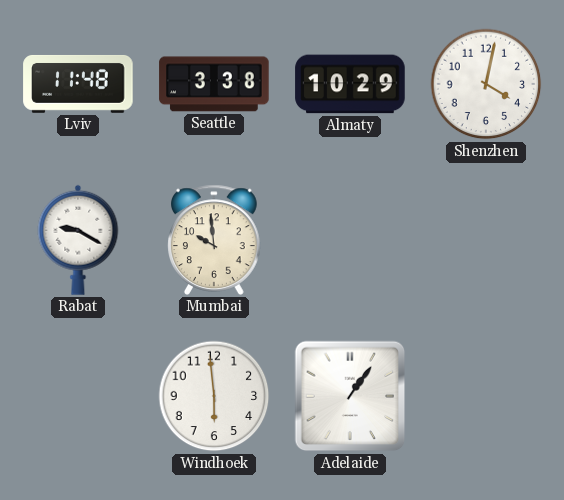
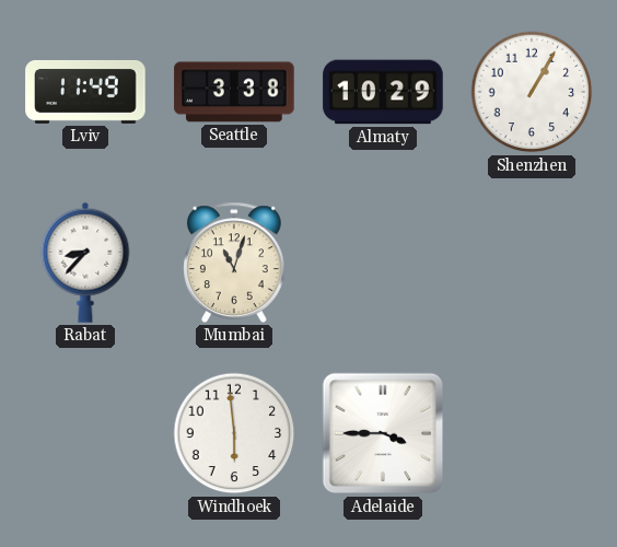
Lviv: 11:48 -> 11:49
Shenzhen: 4:02 -> 1:05
Rabat: 9:20 -> 8:37
Mumbai: 9:59 -> 11:03
Adelaide: 1:06 -> 3:45
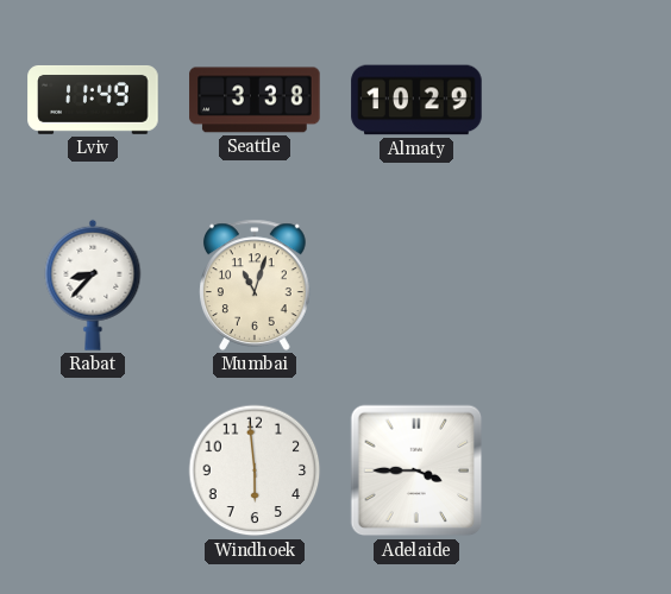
Shenzhen: 1:05 -> none
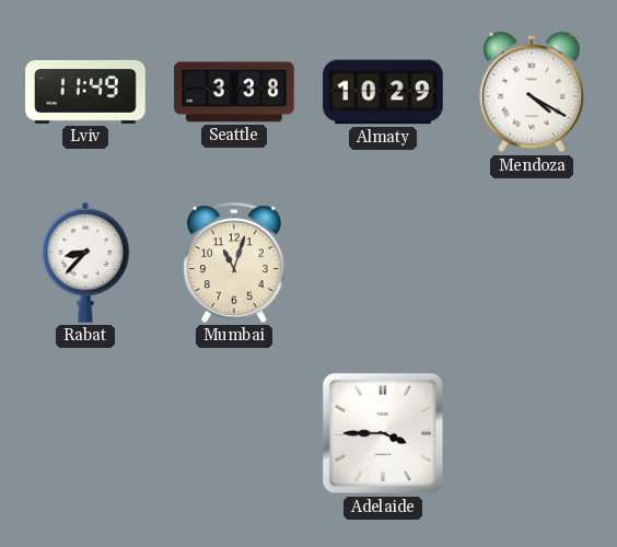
Mendoza: none -> 4:20
Windhoek: 5:59 -> none
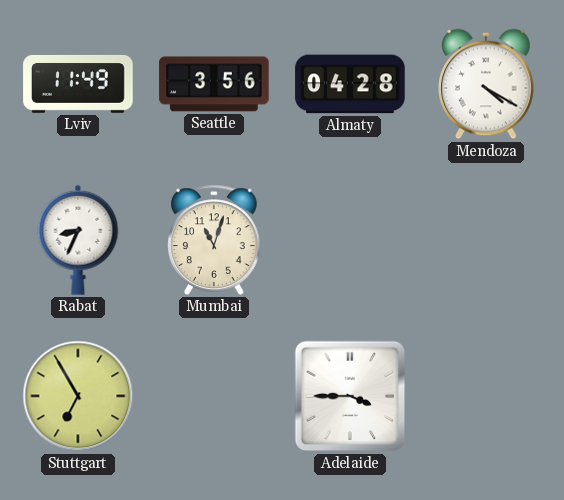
Seattle: 3:38 -> 3:56
Almaty: 10:29 -> 04:28
Rabat: 8:37 -> 8:34
Stuttgart: none -> 6:55
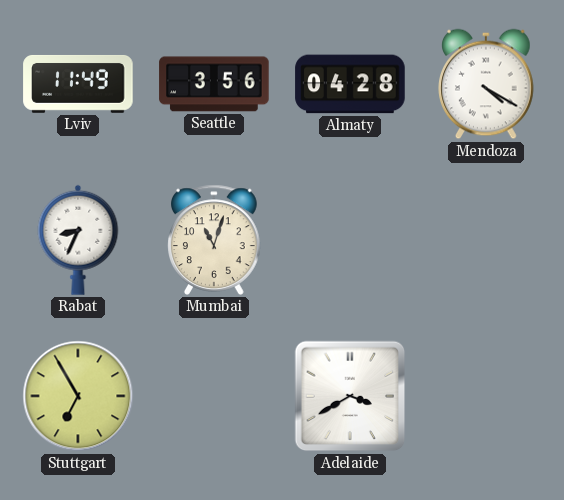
Adelaide: 3:45 -> 3:40
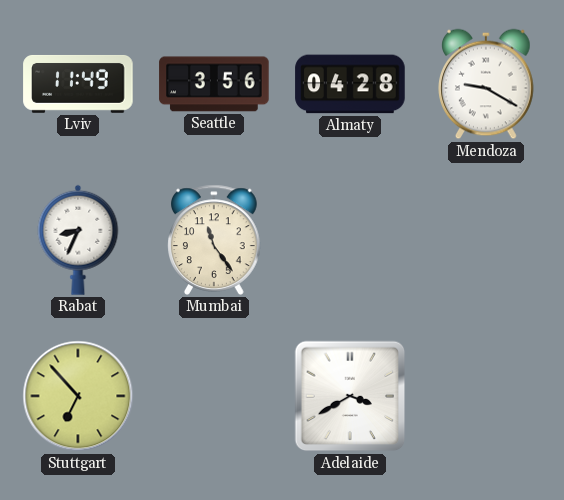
Mendoza: 4:20 -> 9:20
Mumbai: 11:03 -> 11:24
Stuttgart: 6:55 -> 6:53
